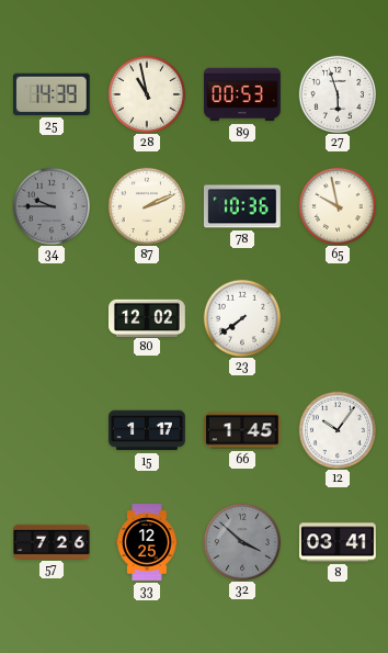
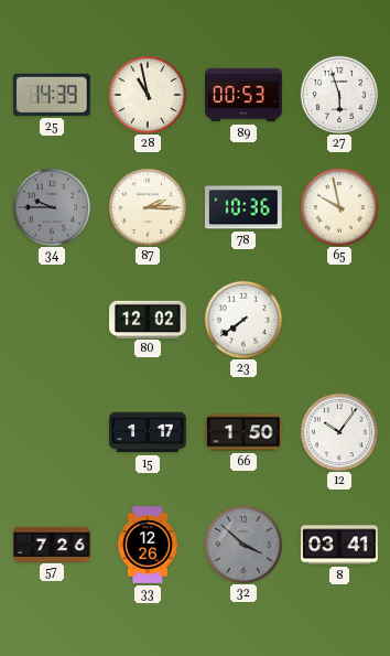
87: 2:11 -> 2:15
66: 1:45 -> 1:50
33: 12:25 -> 12:26
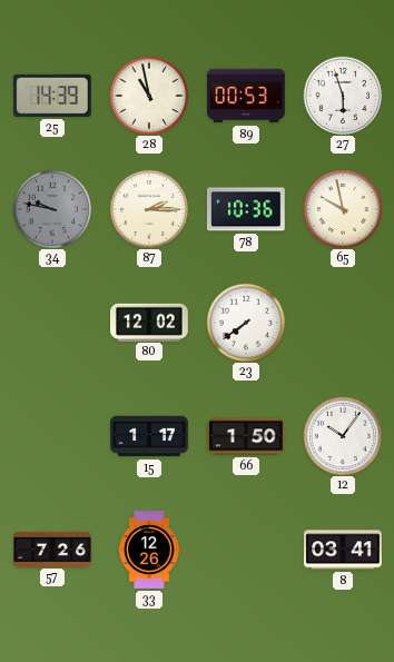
34: 9:45 -> 9:47
32: 3:52 -> none
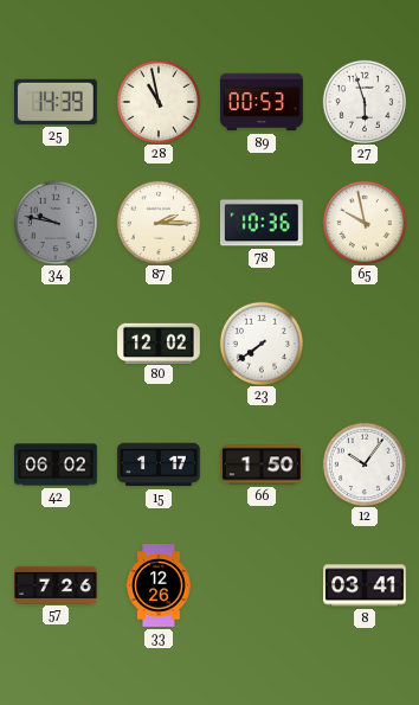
42: none -> 06:02
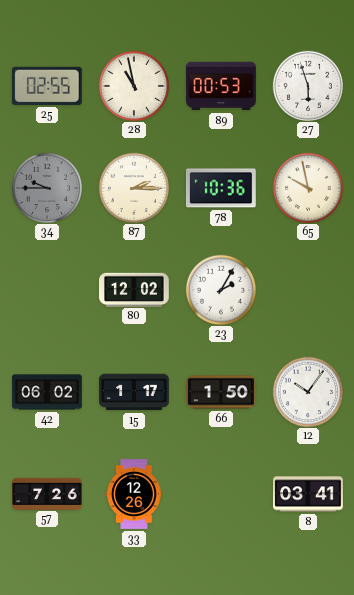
25: 14:39 -> 02:55
34: 9:47 -> 9:45
23: 7:39 -> 2:05
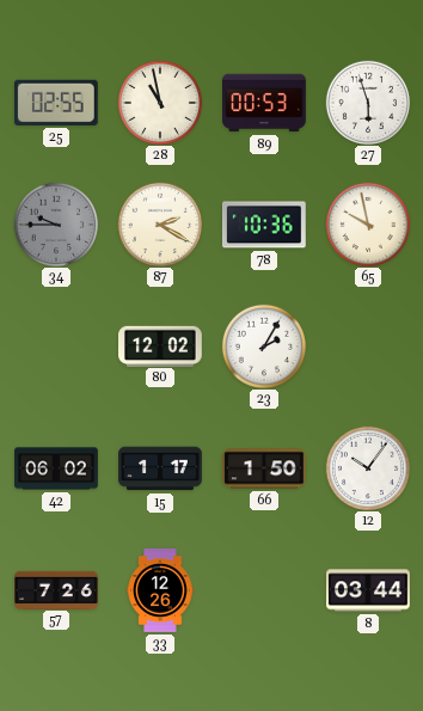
87: 2:15 -> 2:20
8: 03:41 -> 03:44
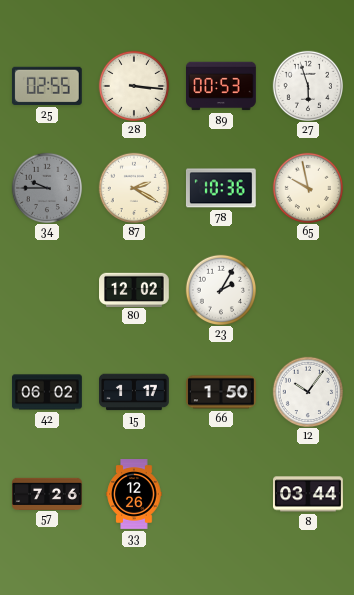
28: 10:58 -> 3:16
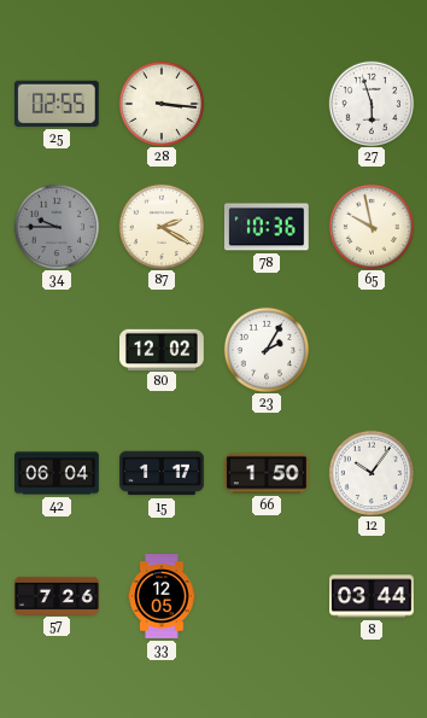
89: 00:53 -> none
42: 06:02 -> 06:04
33: 12:26 -> 12:05
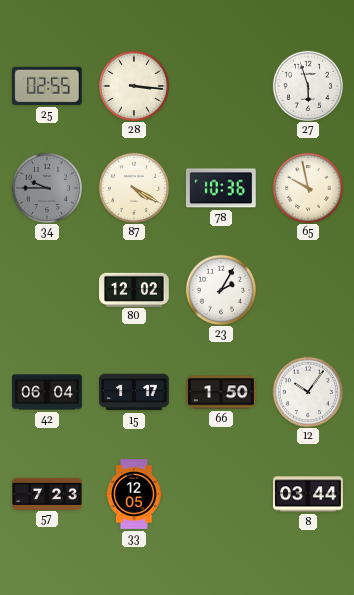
87: 2:20 -> 4:20
57: 7:26 -> 7:23
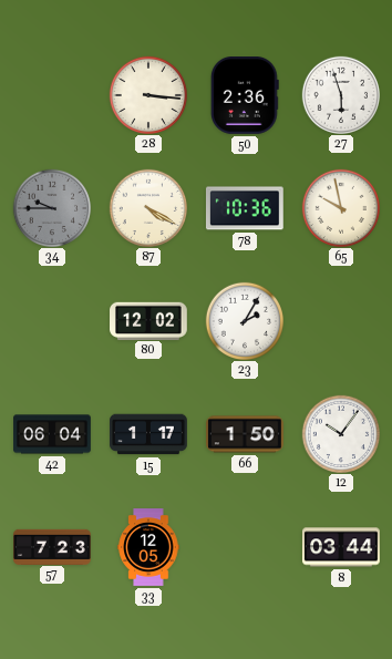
25: 02:55 -> none
50: none -> 2:36
